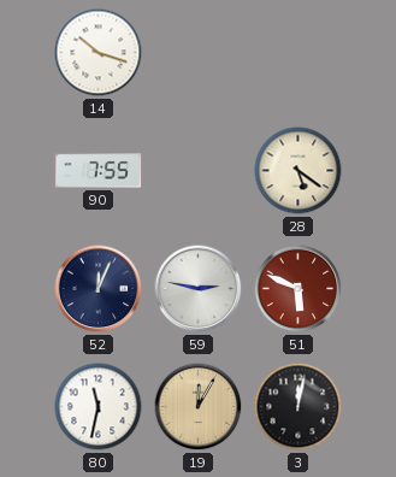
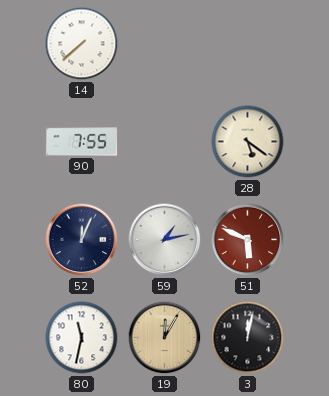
14: 10:18 -> 7:38
59: 2:47 -> 1:13
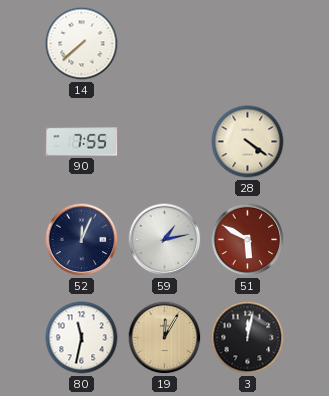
28: 5:21 -> 4:21
51: 5:49 -> 5:50
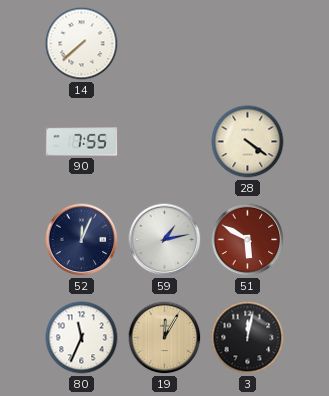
80: 11:32 -> 11:34
